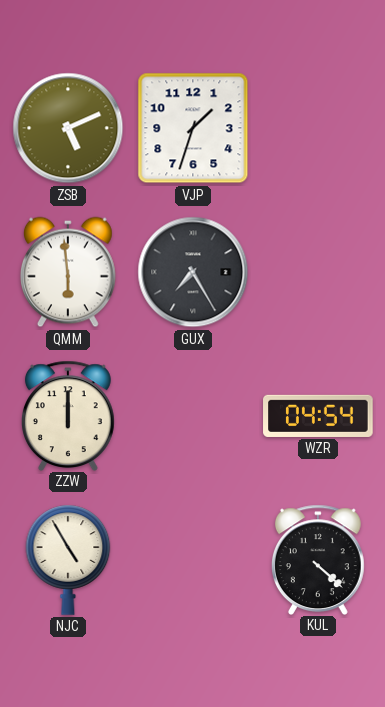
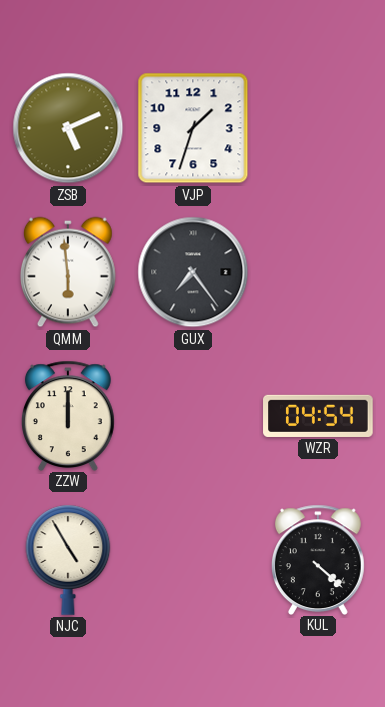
GUX: 7:25 -> 7:24
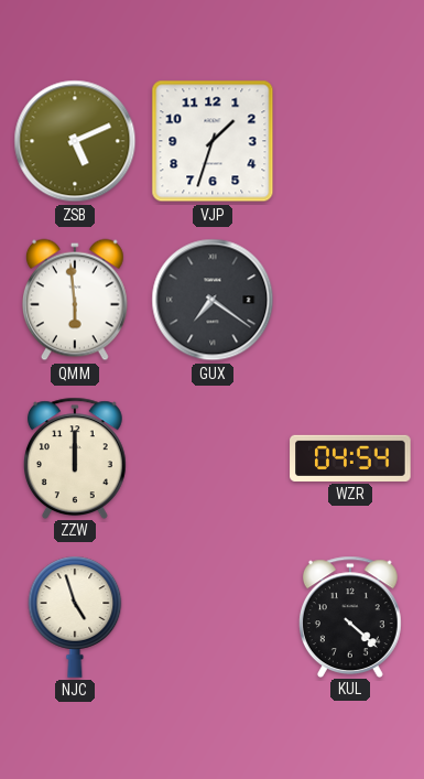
GUX: 7:24 -> 7:21
NJC: 4:55 -> 4:57
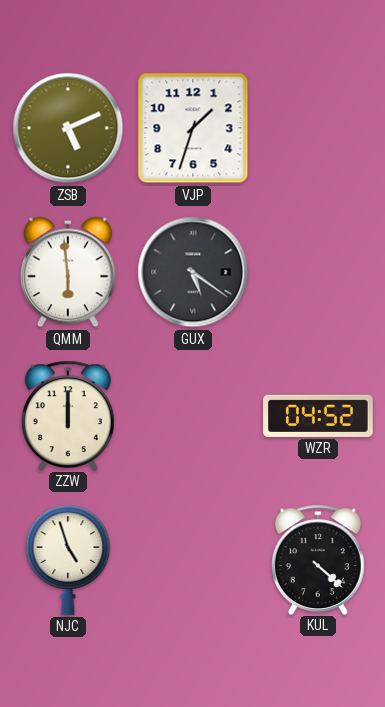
GUX: 7:21 -> 5:21
WZR: 04:54 -> 04:52
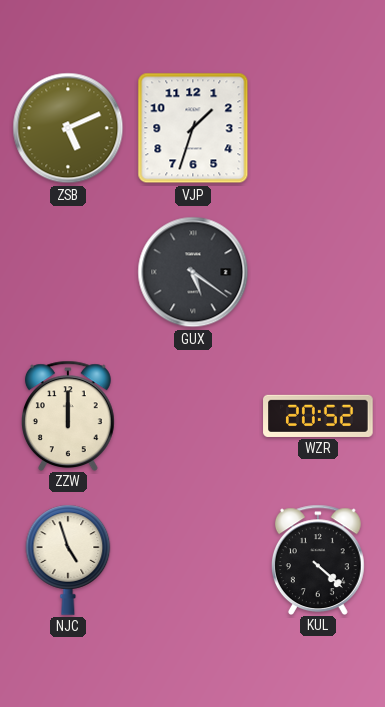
QMM: 5:59 -> none
WZR: 04:52 -> 20:52
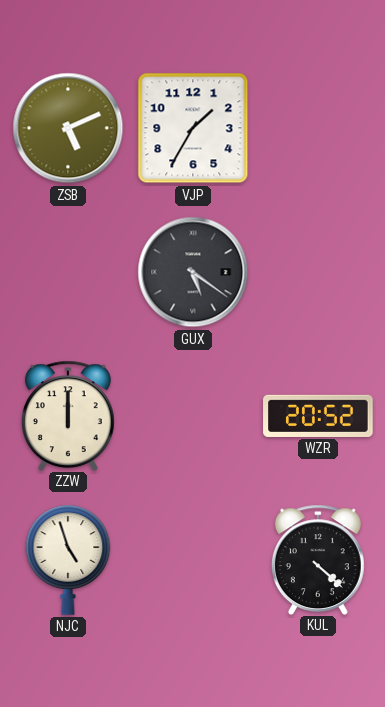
VJP: 1:33 -> 1:35
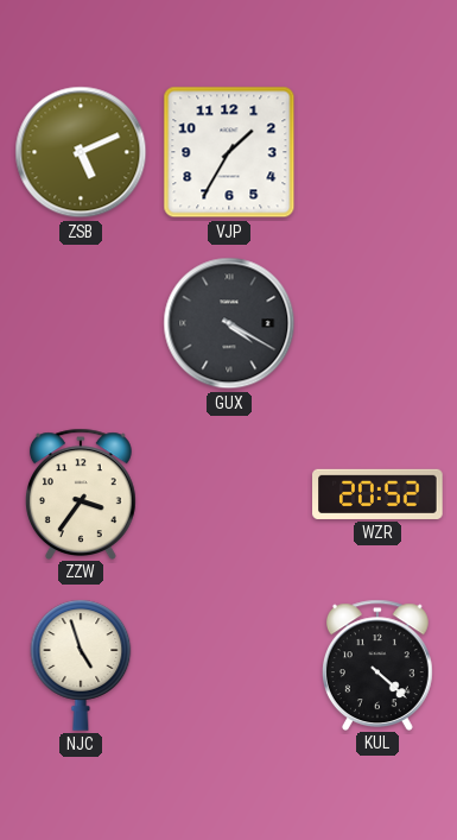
GUX: 5:21 -> 4:20
ZZW: 12:00 -> 3:36
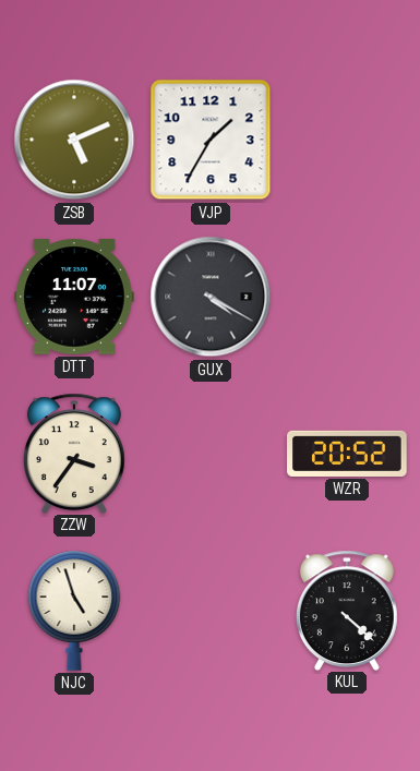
DTT: none -> 11:07
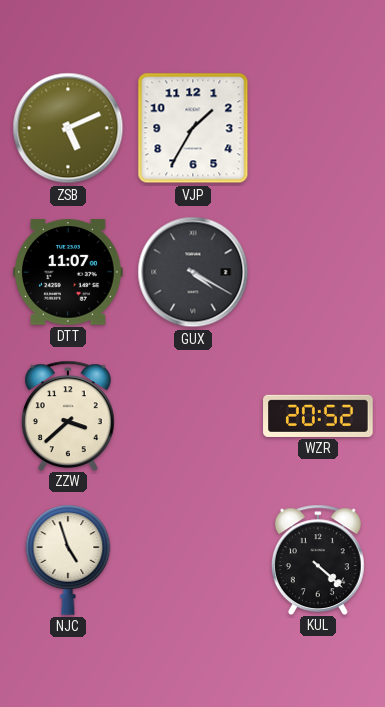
ZZW: 3:36 -> 3:38
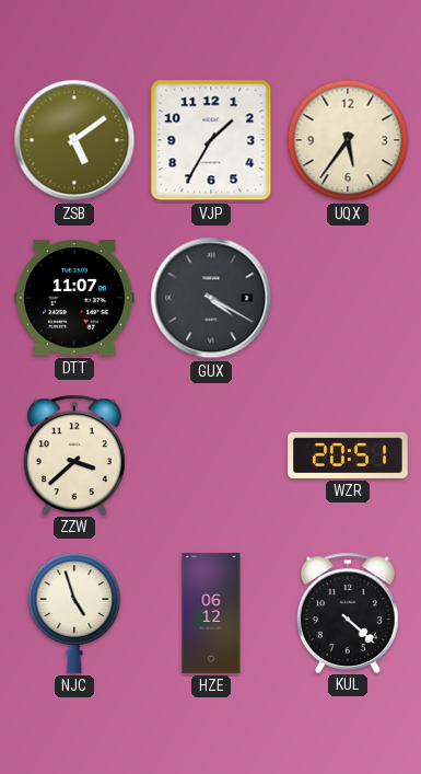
ZSB: 5:11 -> 5:09
UQX: none -> 5:36
WZR: 20:52 -> 20:51
HZE: none -> 06:12
